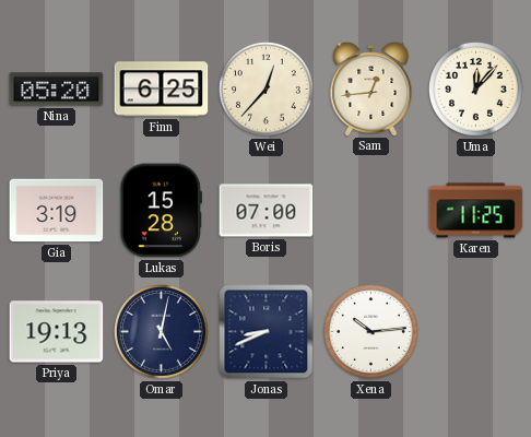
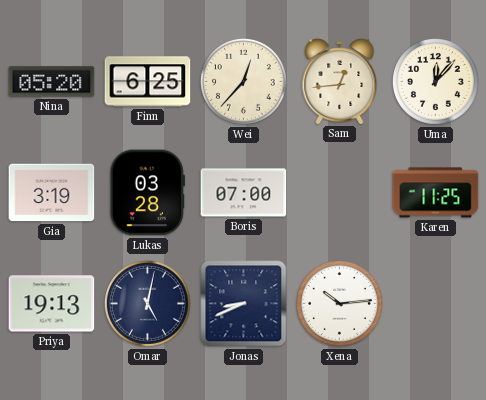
Lukas: 15:28 -> 03:28
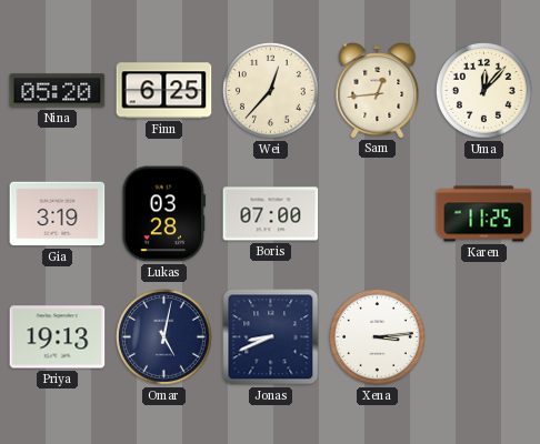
Xena: 10:14 -> 3:14
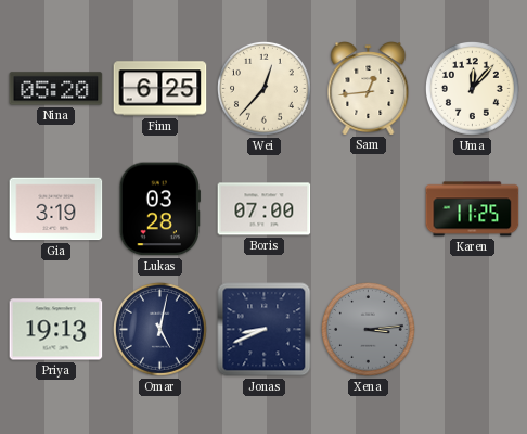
Xena dial: white -> grey
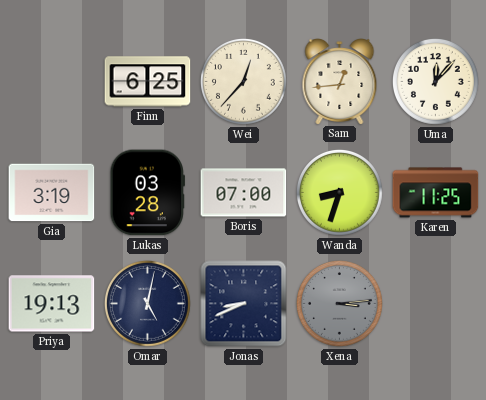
Nina: 05:20 -> none
Wanda: none -> 8:33
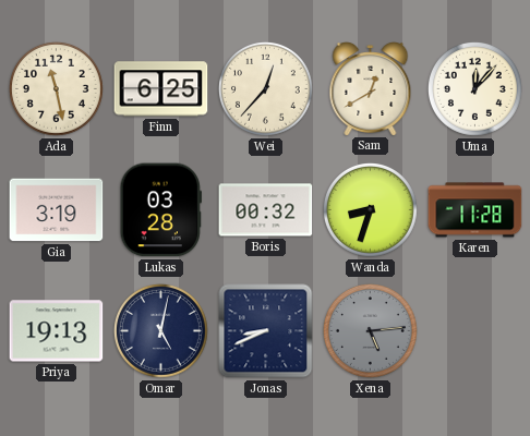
Ada: none -> 11:28
Sam: 12:44 -> 12:40
Boris: 07:00 -> 00:32
Karen: 11:25 -> 11:28
Xena: 3:14 -> 5:14
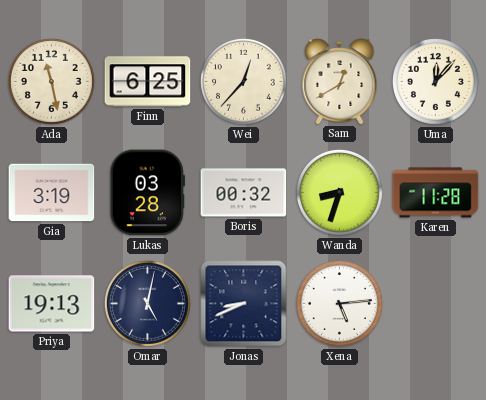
Xena dial: grey -> white
